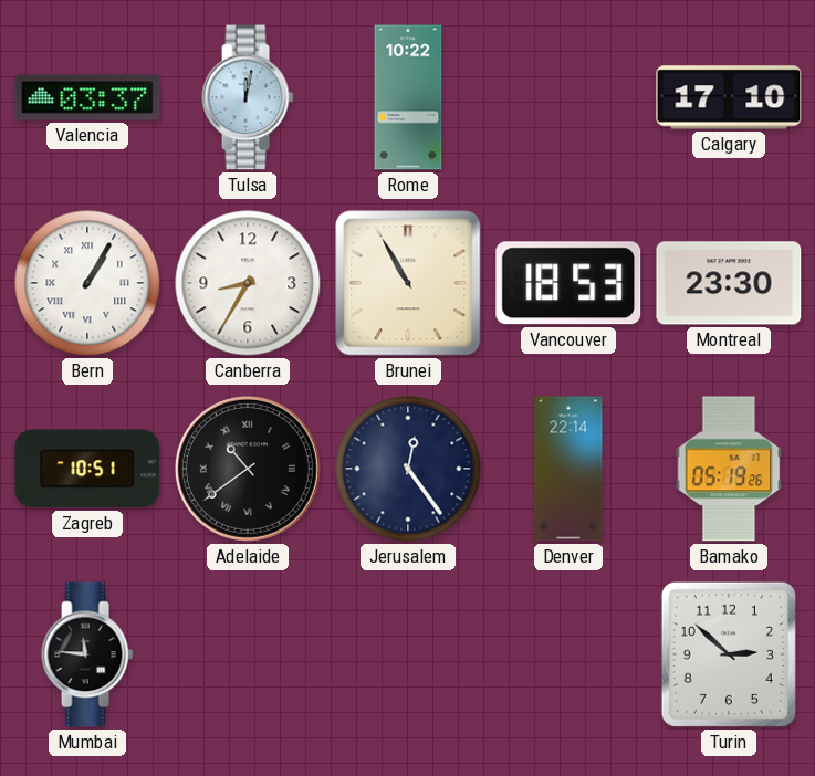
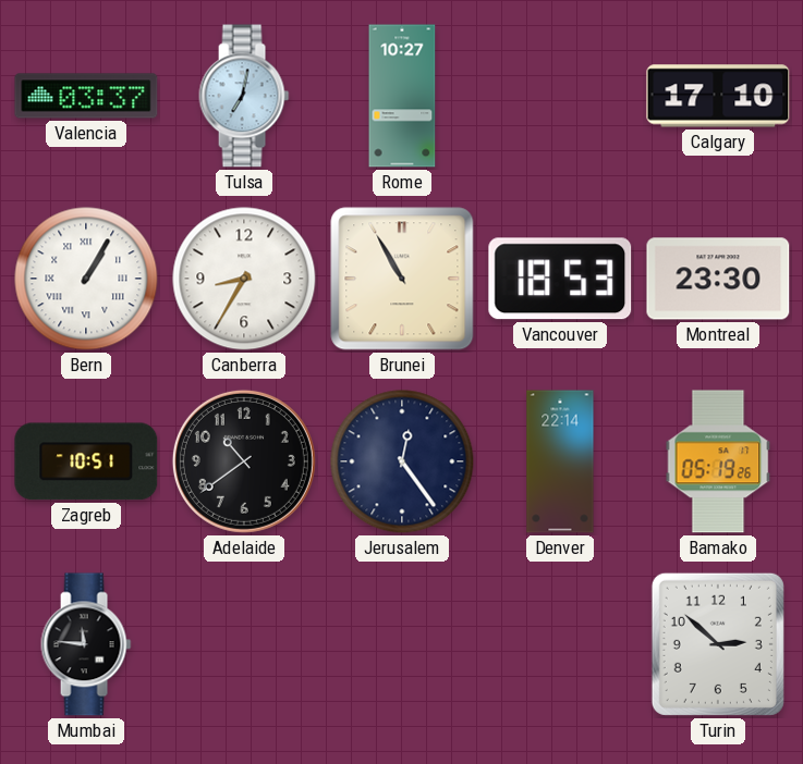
Tulsa: 12:02 -> 7:02
Rome: 10:22 -> 10:27
Adelaide numerals: Roman -> Arabic
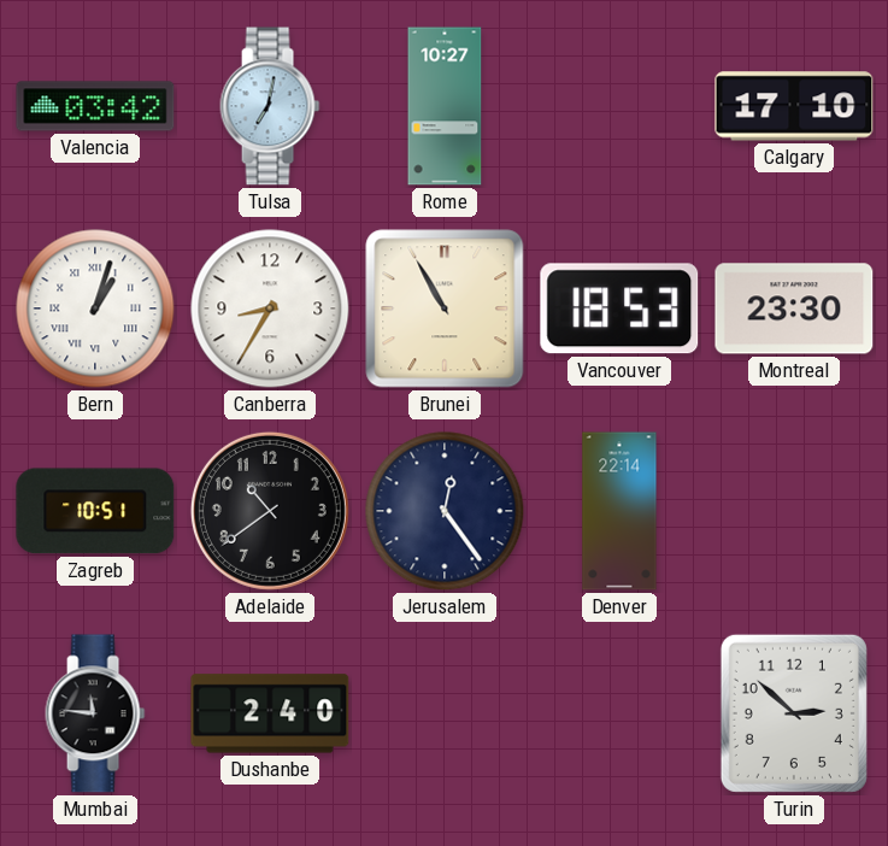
Valencia: 03:37 -> 03:42
Bern: 1:05 -> 1:03
Bamako: 05:19 -> none
Dushanbe: none -> 2:40
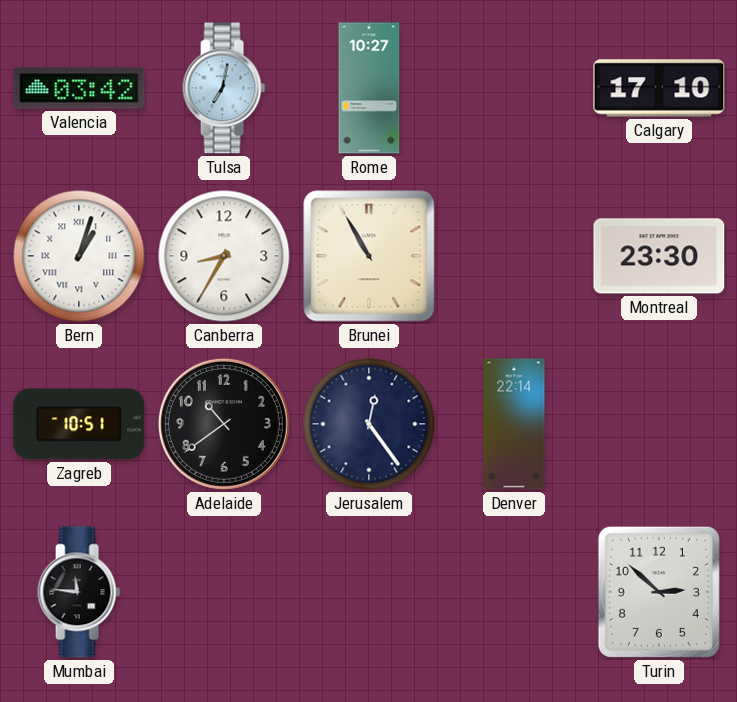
Vancouver: 18:53 -> none
Dushanbe: 2:40 -> none
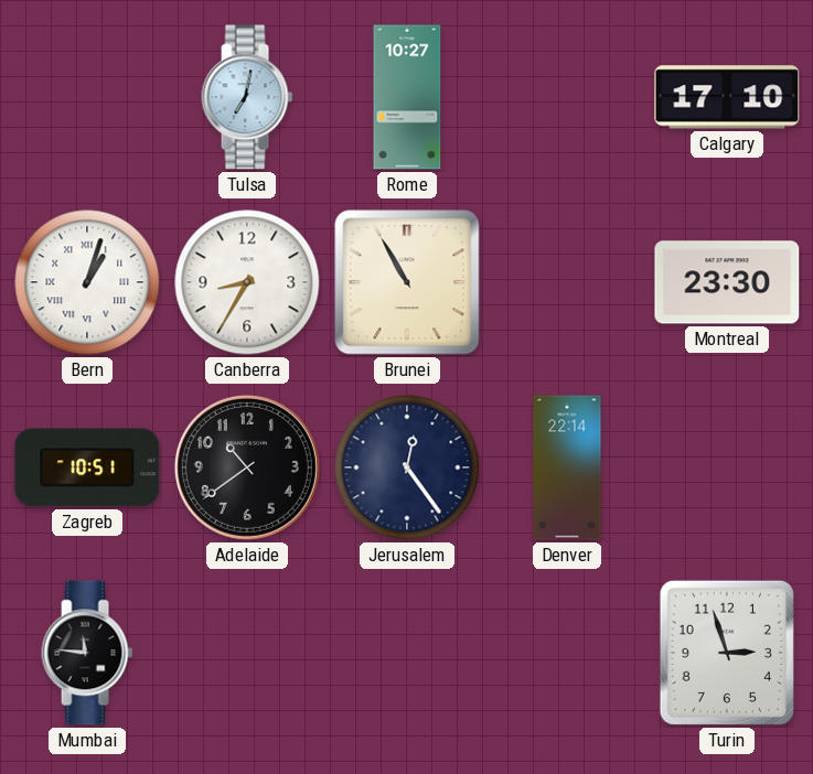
Valencia: 03:42 -> none
Turin: 2:52 -> 2:57
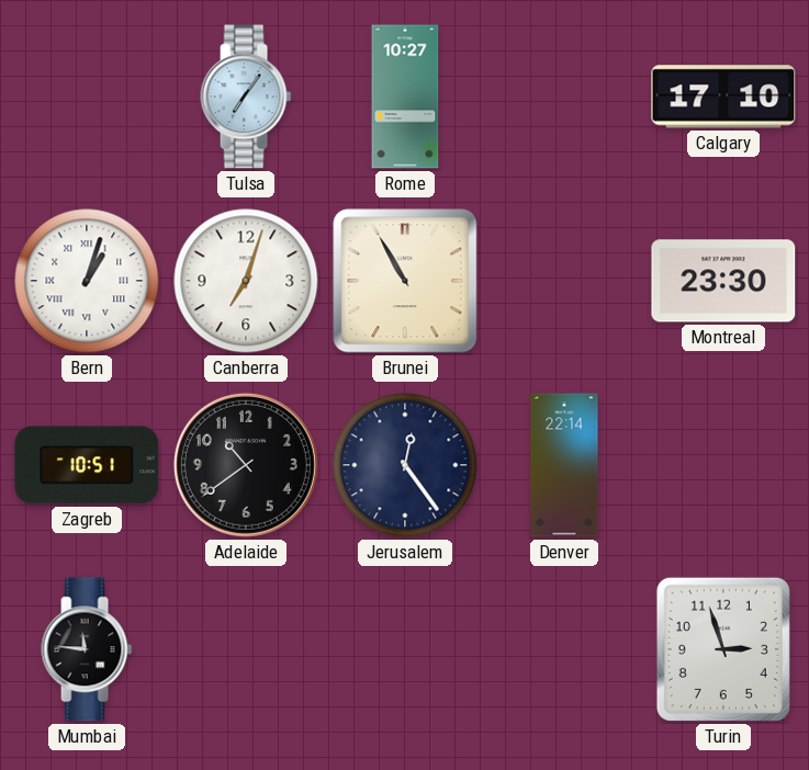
Tulsa: 7:02 -> 7:06
Canberra: 8:35 -> 7:03
